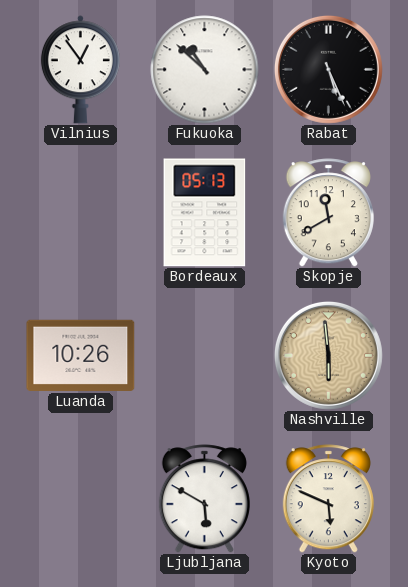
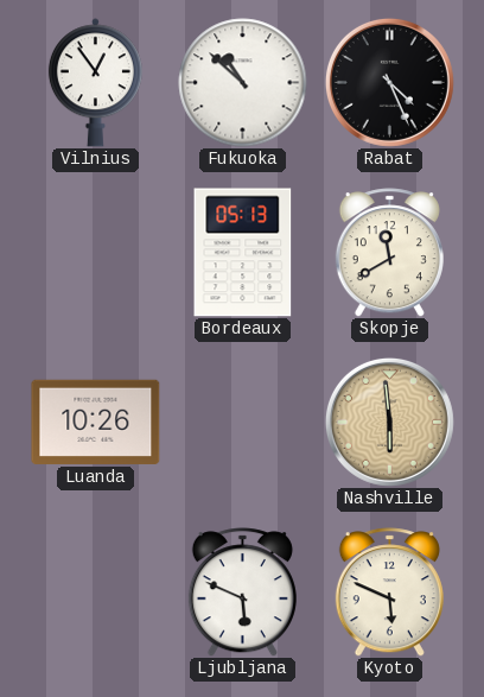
Rabat: 5:26 -> 4:26
Ljubljana: 5:50 -> 5:49
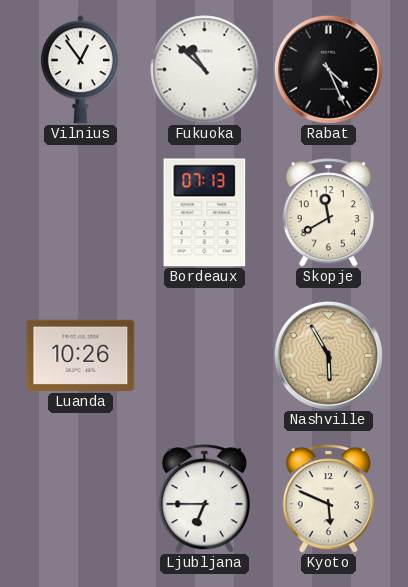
Bordeaux: 05:13 -> 07:13
Nashville: 5:59 -> 5:55
Ljubljana: 5:49 -> 6:45
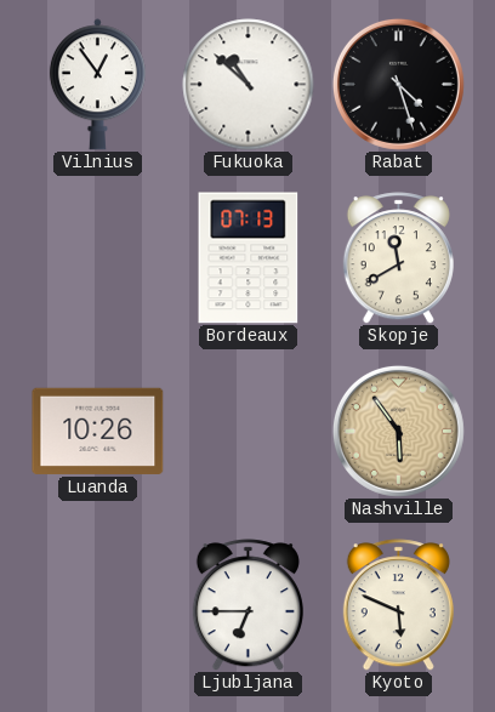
Rabat: 4:26 -> 4:27
Nashville: 5:55 -> 5:54
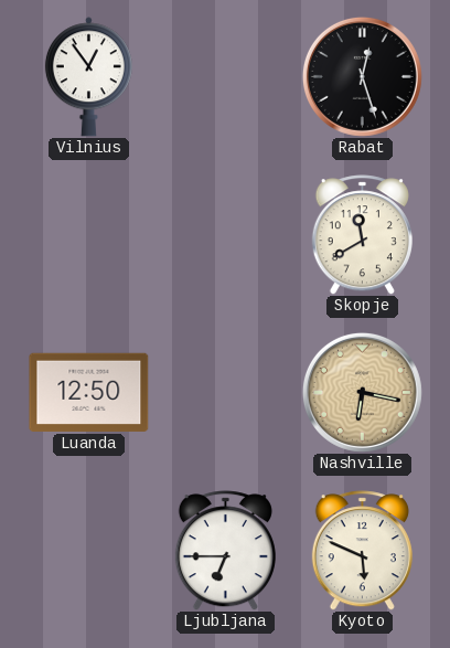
Fukuoka: 10:52 -> none
Rabat: 4:27 -> 12:27
Bordeaux: 07:13 -> none
Luanda: 10:26 -> 12:50
Nashville: 5:54 -> 6:17
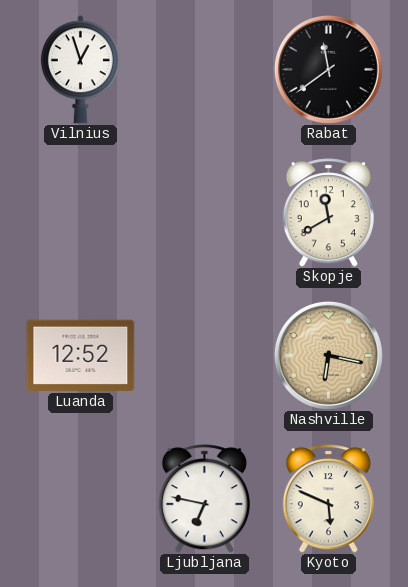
Vilnius: 12:54 -> 12:57
Rabat: 12:27 -> 11:39
Luanda: 12:50 -> 12:52
Ljubljana: 6:45 -> 6:47
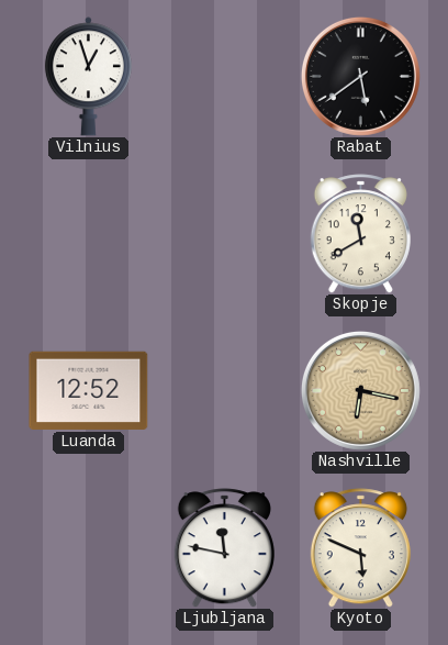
Rabat: 11:39 -> 5:39
Ljubljana: 6:47 -> 11:47
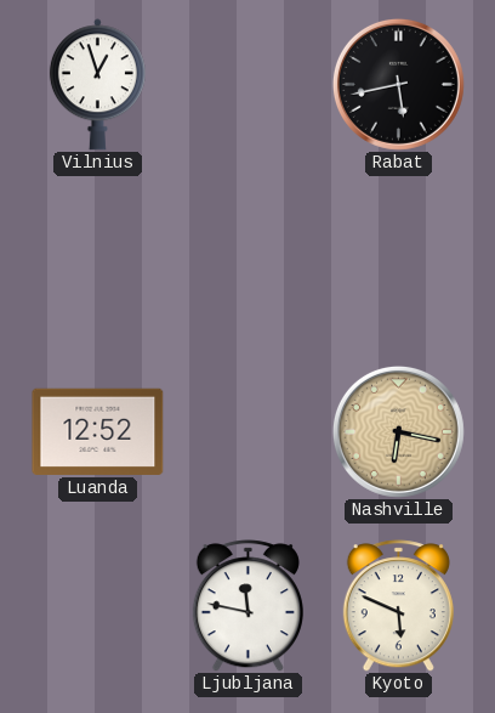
Rabat: 5:39 -> 5:43
Skopje: 11:40 -> none
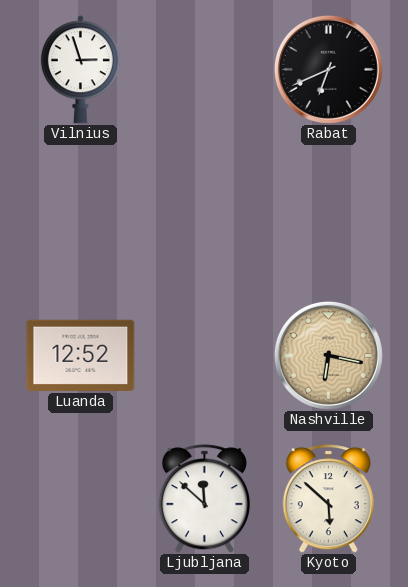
Vilnius: 12:57 -> 2:57
Rabat: 5:43 -> 6:41
Ljubljana: 11:47 -> 11:52
Kyoto: 5:49 -> 5:52
